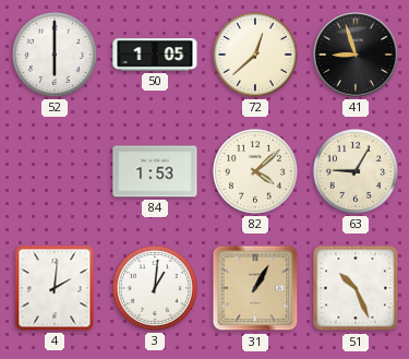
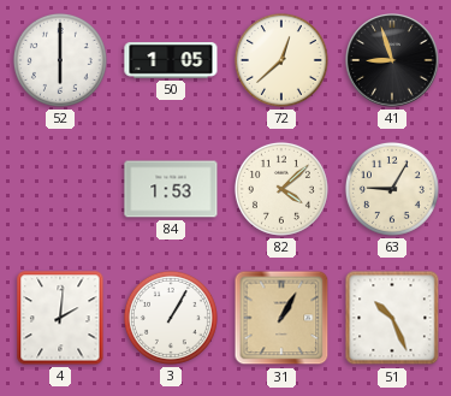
3: 1:01 -> 1:05
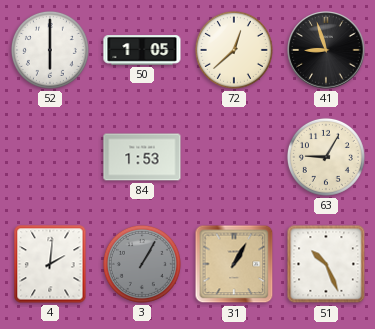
82: 4:08 -> none
3 dial: white -> grey
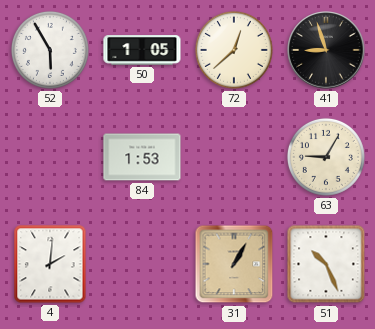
52: 6:00 -> 5:55
3: 1:05 -> none
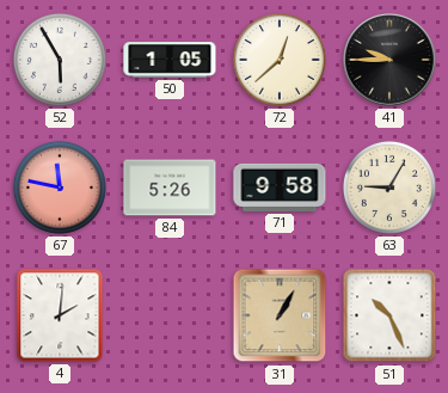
41: 8:57 -> 9:45
67: none -> 11:47
84: 1:53 -> 5:26
71: none -> 9:58
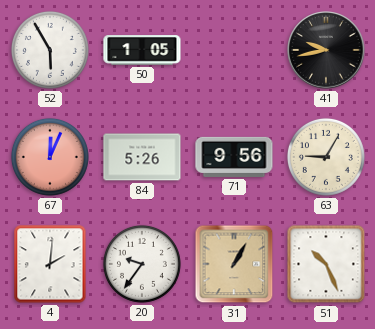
72: 12:38 -> none
41: 9:45 -> 9:43
67: 11:47 -> 12:04
71: 9:58 -> 9:56
20: none -> 9:36
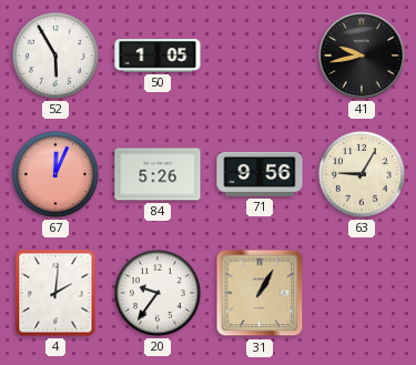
51: 10:26 -> none
